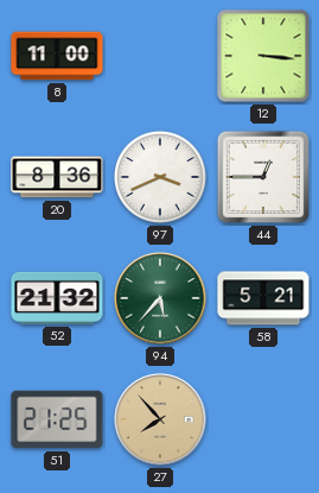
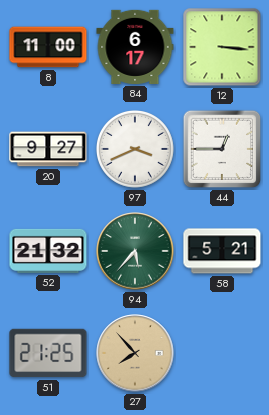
84: none -> 6:17
20: 8:36 -> 9:27
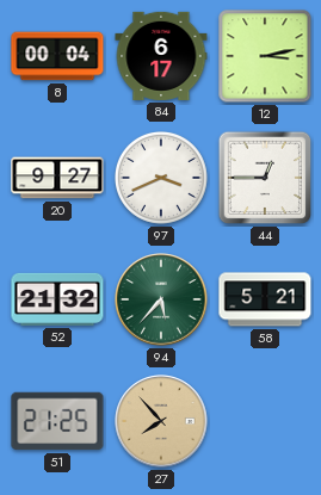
8: 11:00 -> 00:04
12: 3:16 -> 3:13
